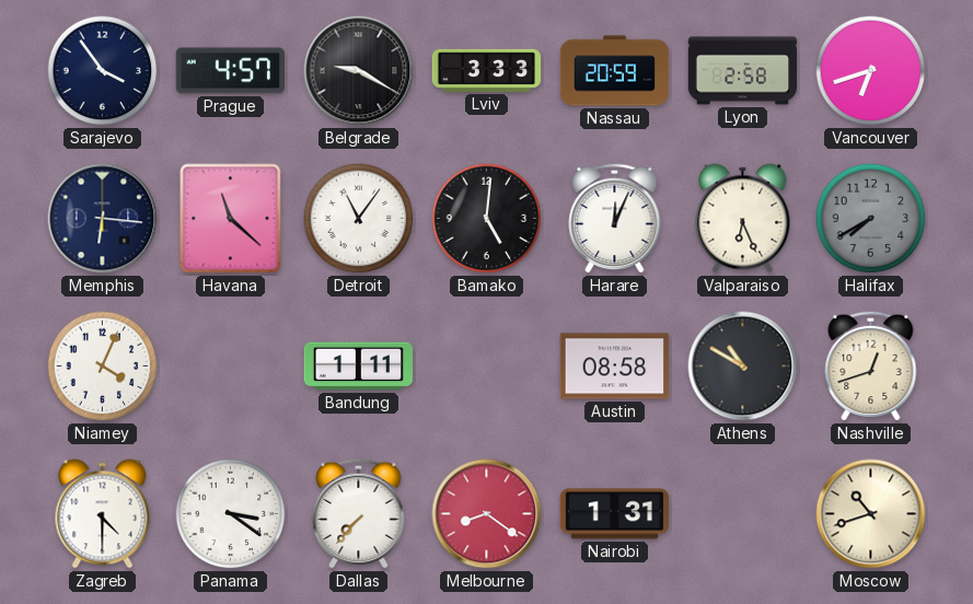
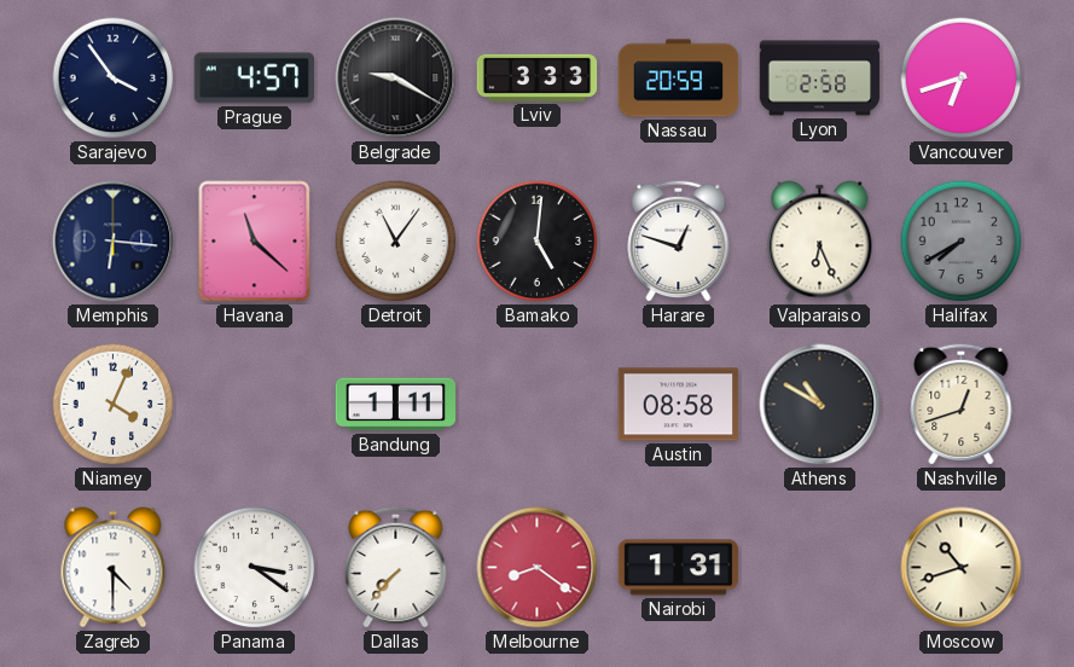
Harare: 12:04 -> 12:48
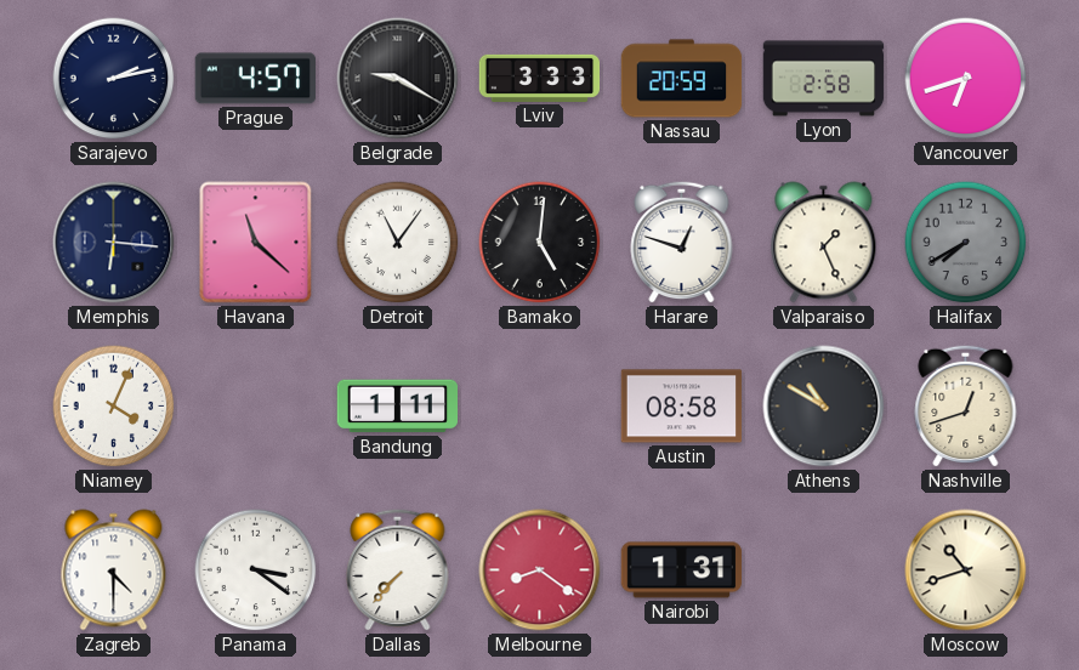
Sarajevo: 3:54 -> 2:13
Valparaiso: 6:26 -> 1:26
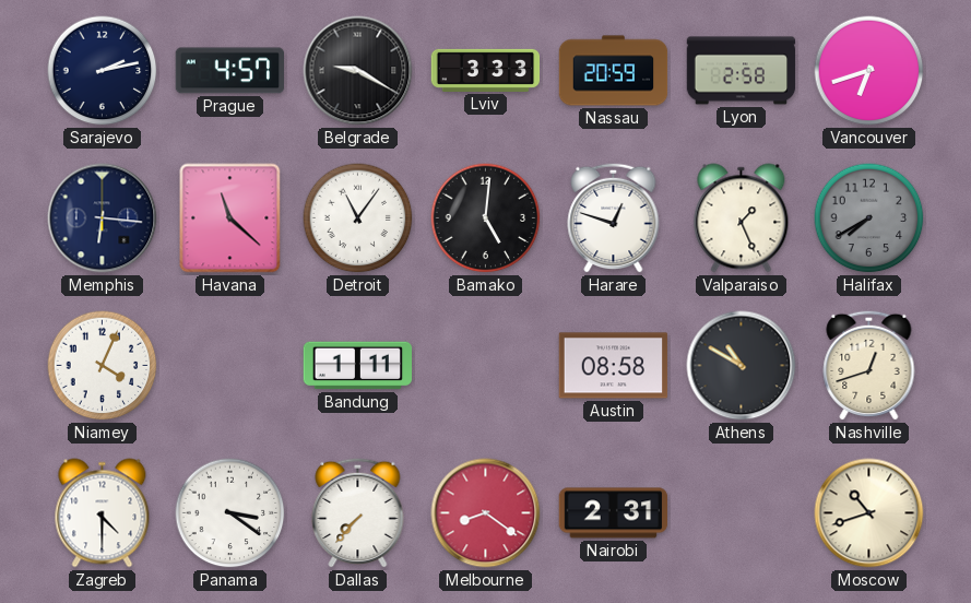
Nairobi: 1:31 -> 2:31
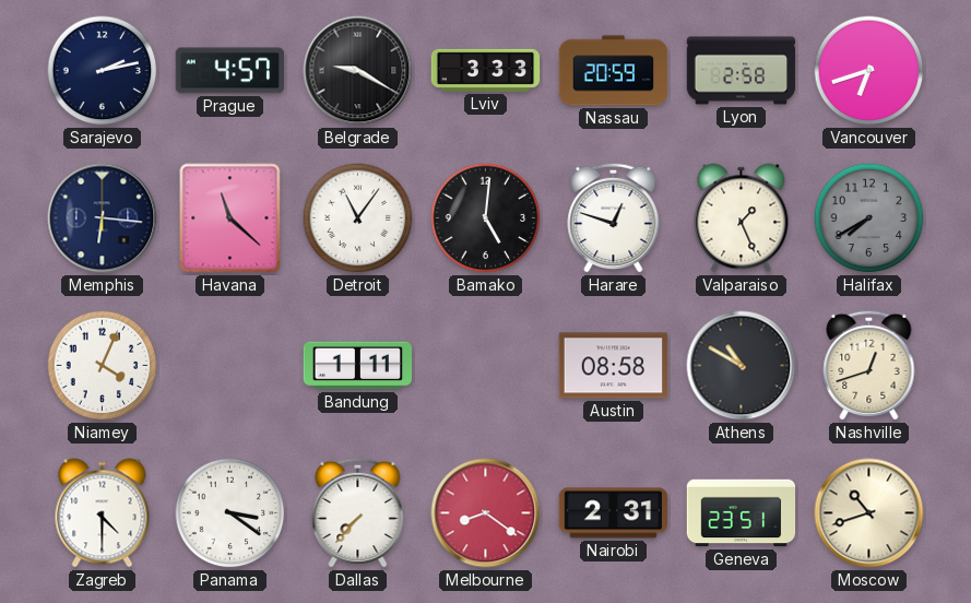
Geneva: none -> 23:51
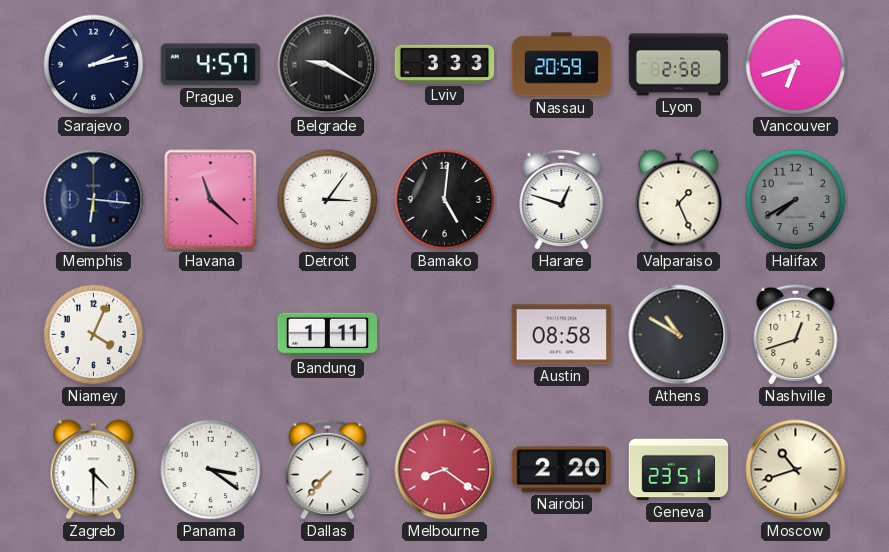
Detroit: 11:06 -> 3:06
Nairobi: 2:31 -> 2:20
